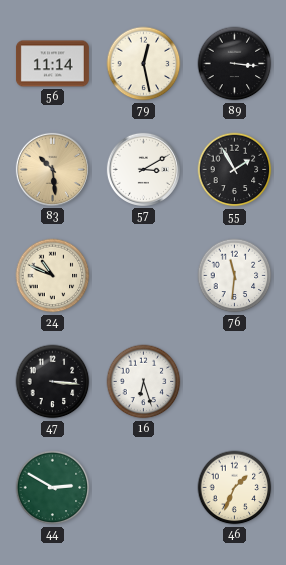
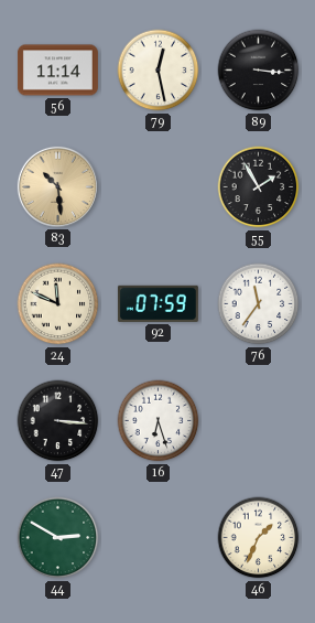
57: 3:10 -> none
24: 10:49 -> 11:49
92: none -> 07:59
76: 11:31 -> 11:36
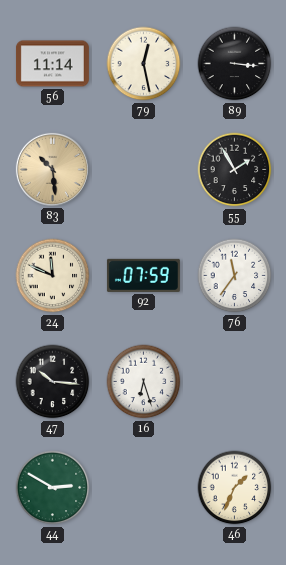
47: 3:16 -> 10:16
